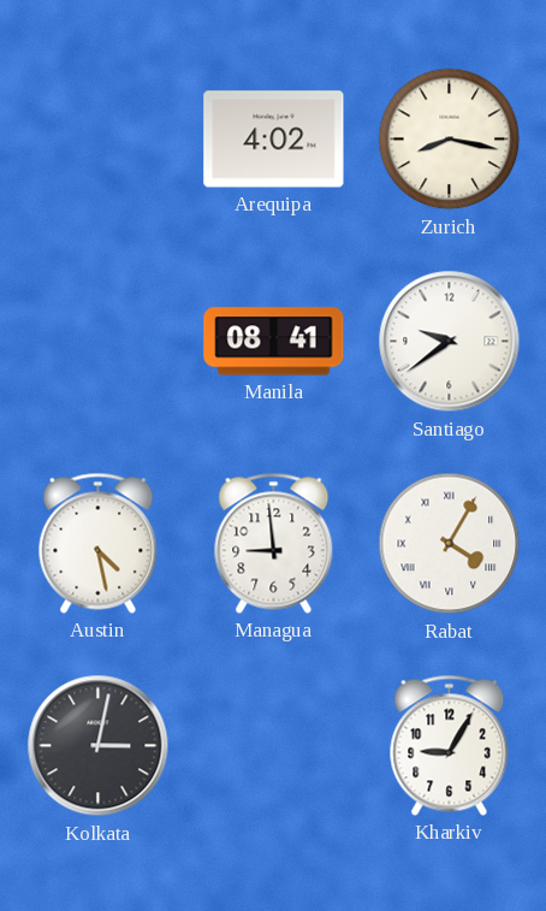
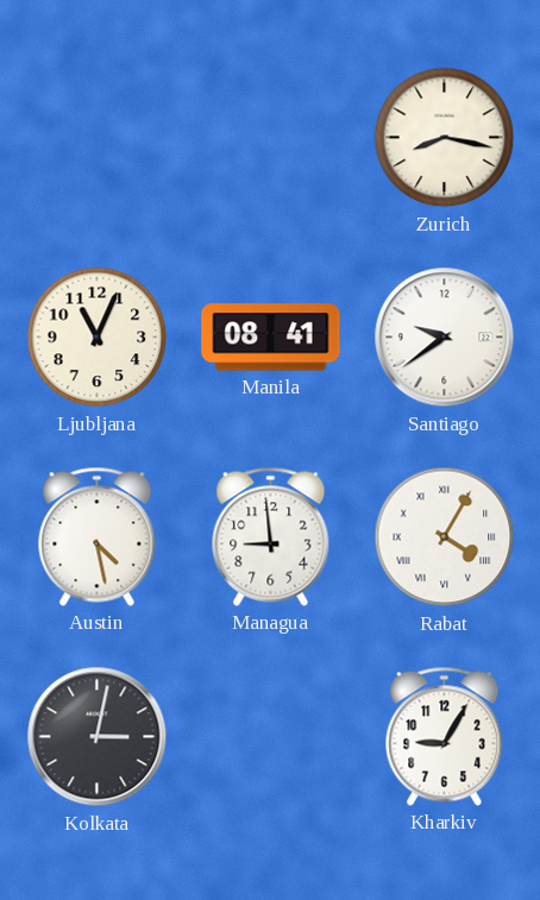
Arequipa: 4:02 -> none
Ljubljana: none -> 11:04
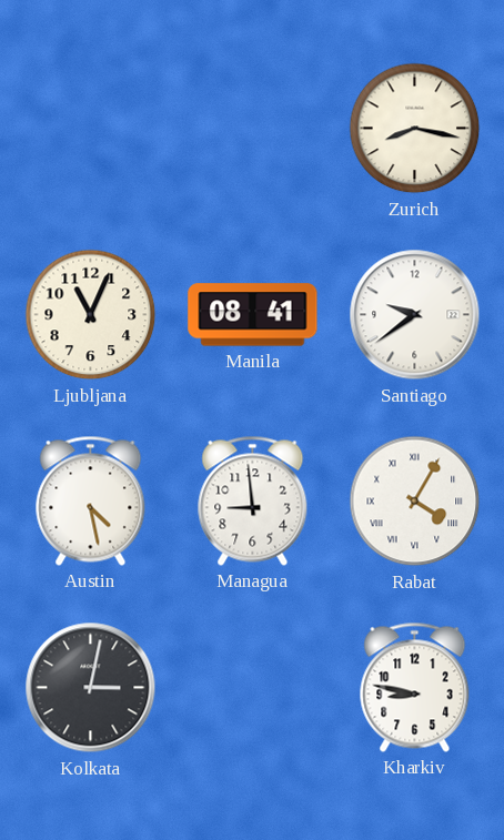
Kharkiv: 9:05 -> 8:47
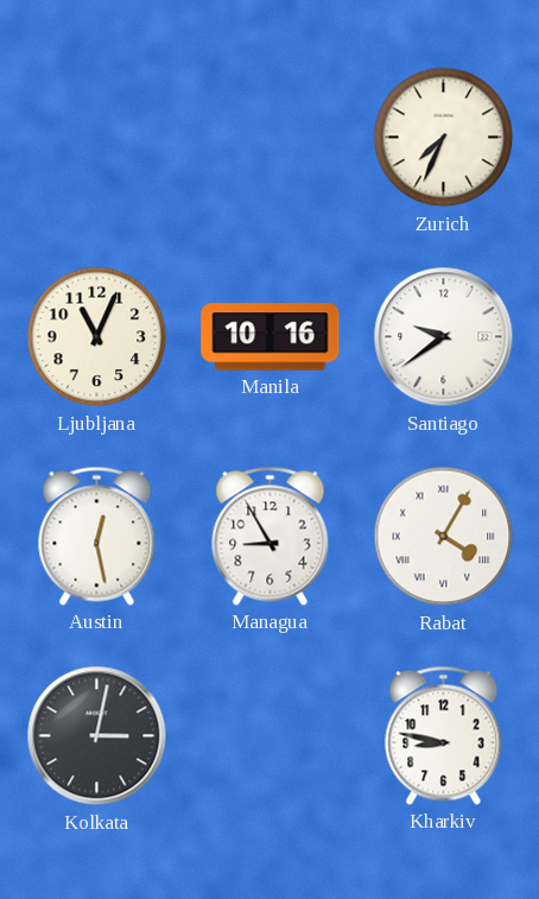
Zurich: 8:17 -> 7:34
Manila: 08:41 -> 10:16
Austin: 4:28 -> 12:28
Managua: 8:59 -> 8:55
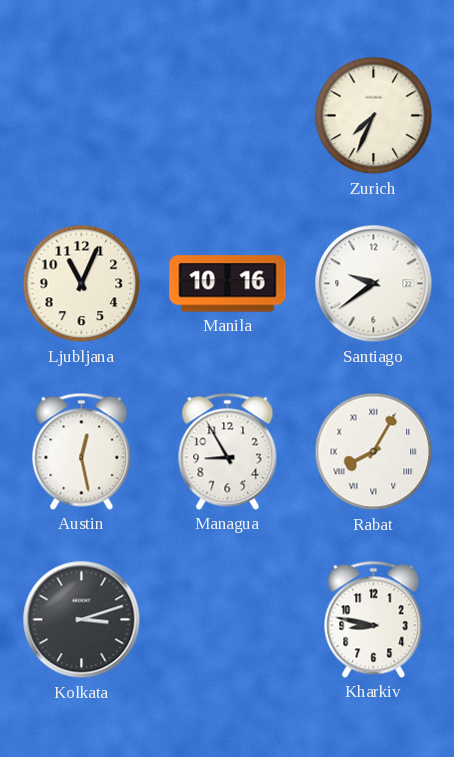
Rabat: 4:05 -> 8:05
Kolkata: 3:02 -> 3:12
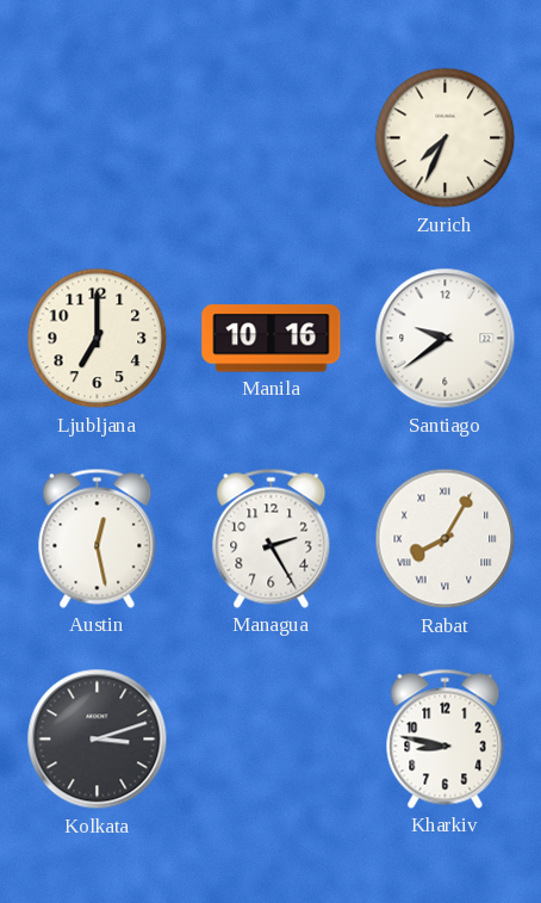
Ljubljana: 11:04 -> 7:00
Managua: 8:55 -> 2:25
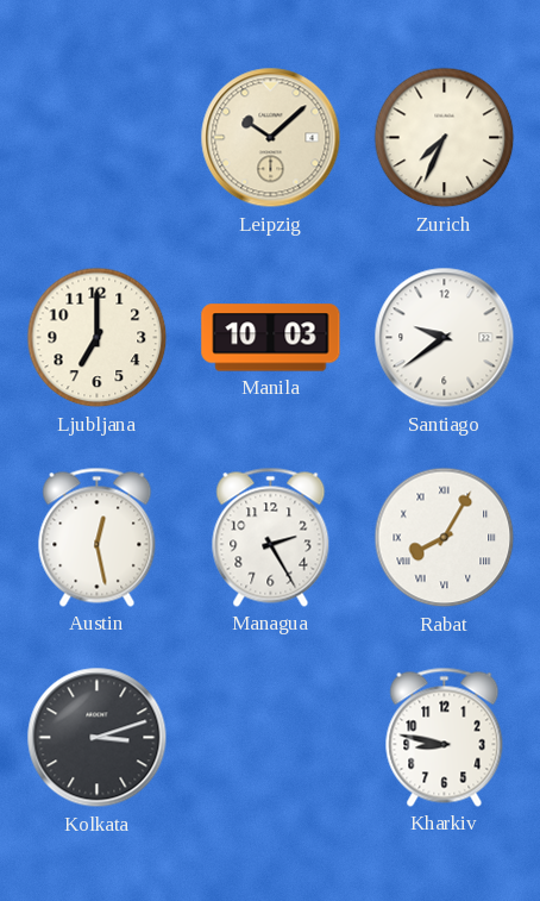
Leipzig: none -> 10:08
Manila: 10:16 -> 10:03
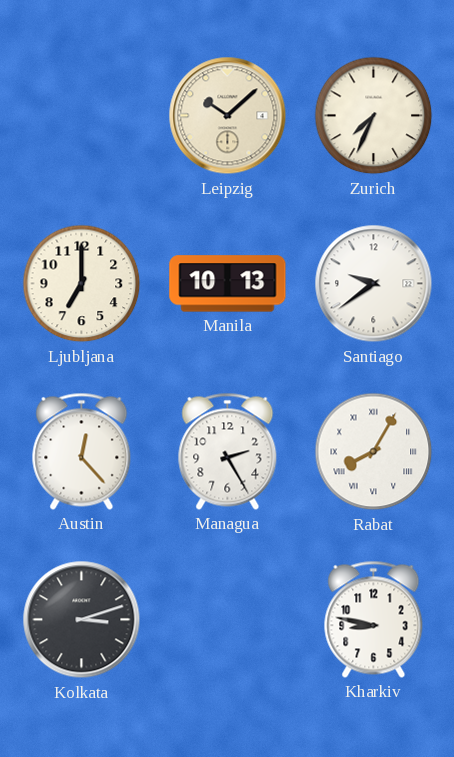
Manila: 10:03 -> 10:13
Austin: 12:28 -> 12:23
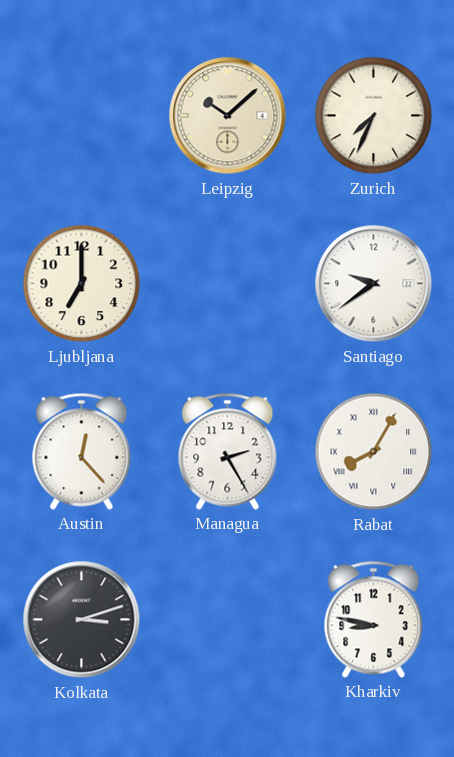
Manila: 10:13 -> none
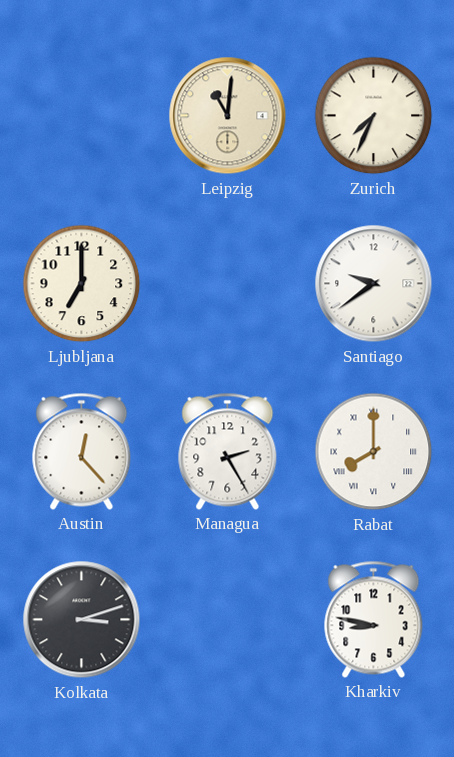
Leipzig: 10:08 -> 11:01
Rabat: 8:05 -> 8:00
